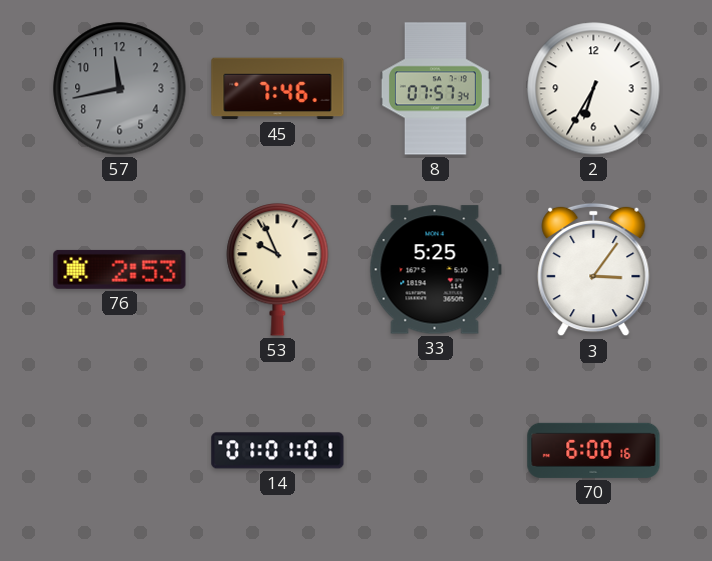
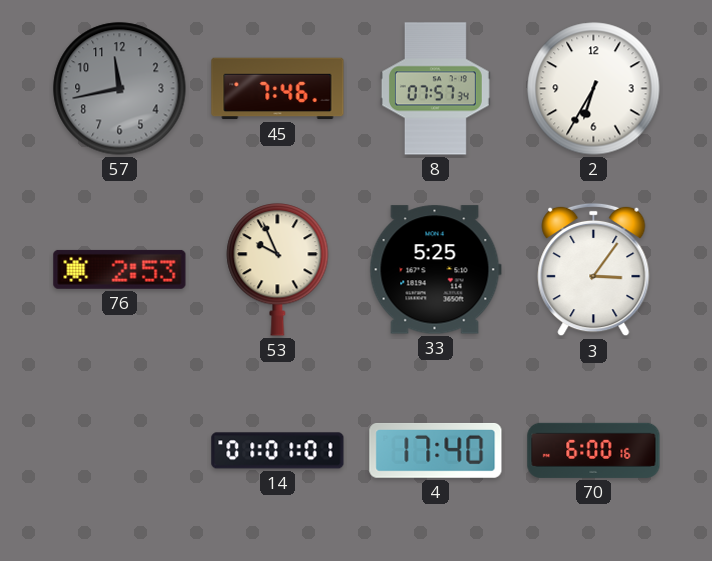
4: none -> 17:40
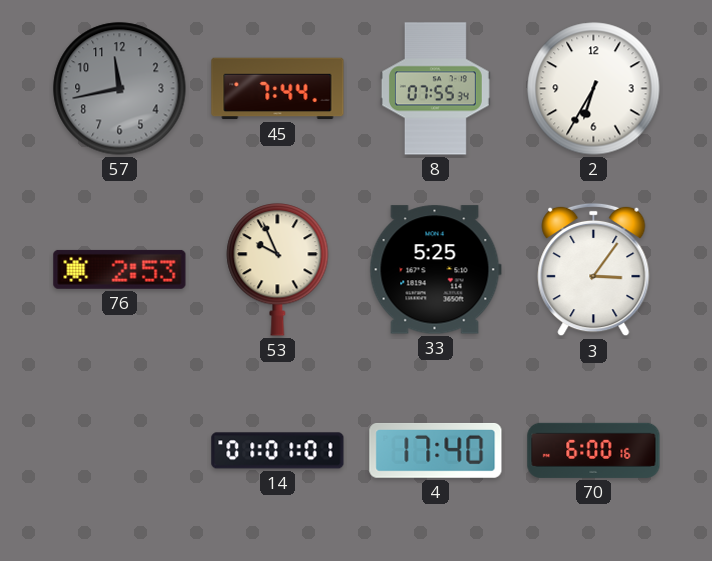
45: 7:46 -> 7:44
8: 07:57 -> 07:55
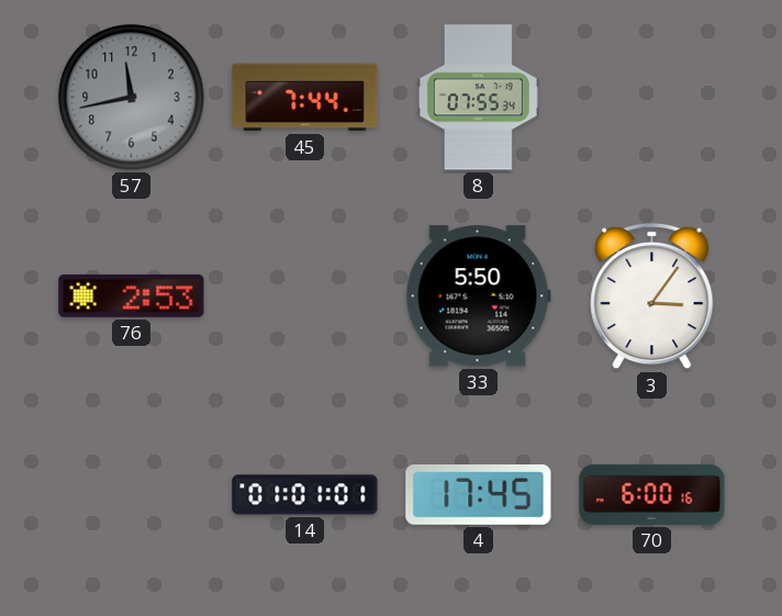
2: 6:35 -> none
53: 9:56 -> none
33: 5:25 -> 5:50
4: 17:40 -> 17:45
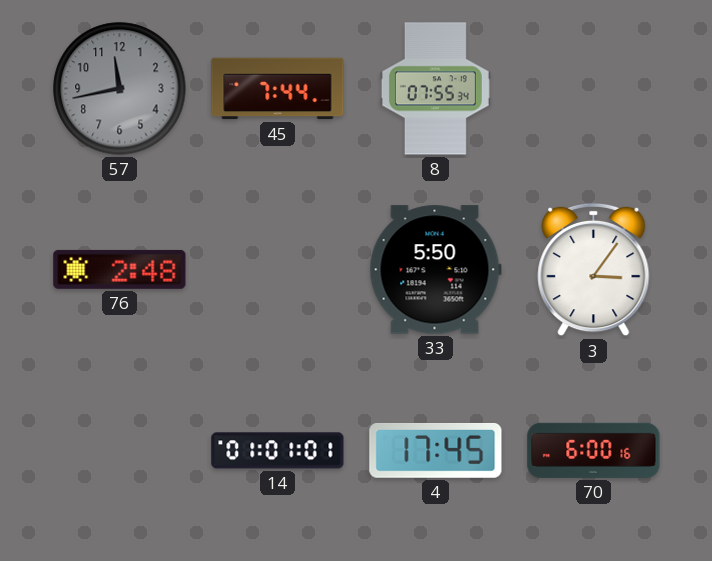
76: 2:53 -> 2:48
